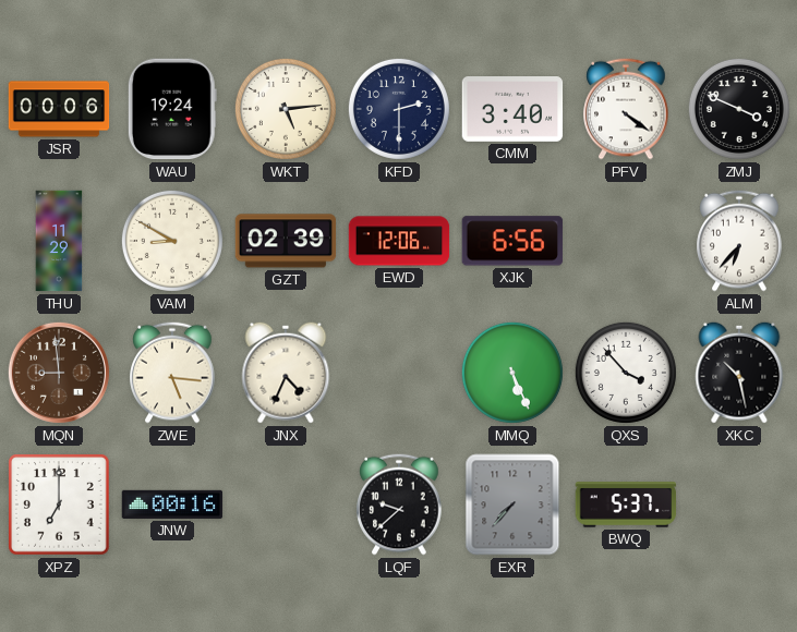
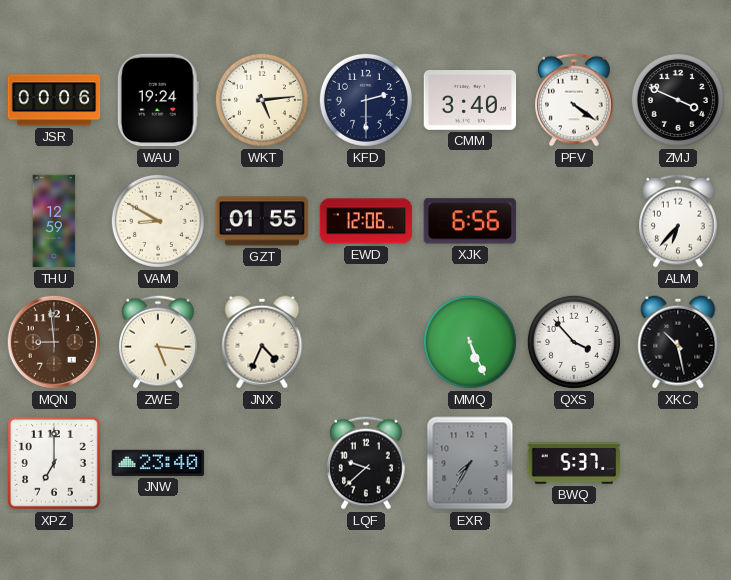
THU: 11:29 -> 12:59
GZT: 02:39 -> 01:55
JNW: 00:16 -> 23:40
EXR: 7:37 -> 7:35
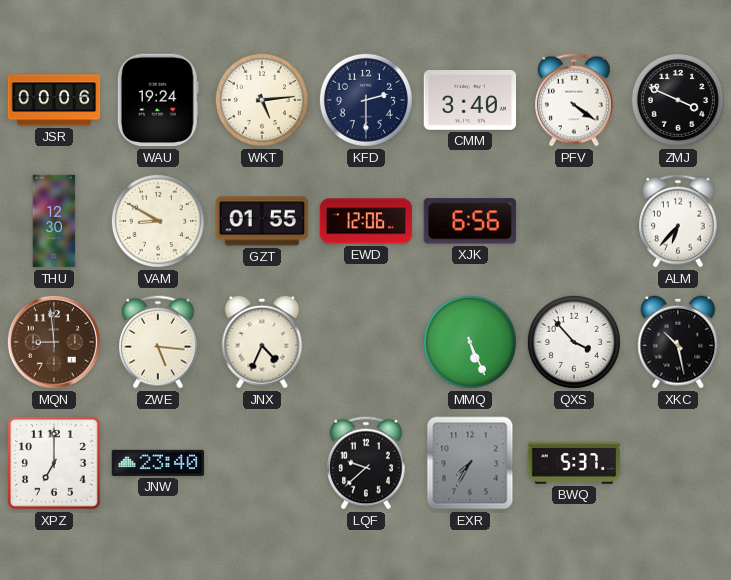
THU: 12:59 -> 12:30
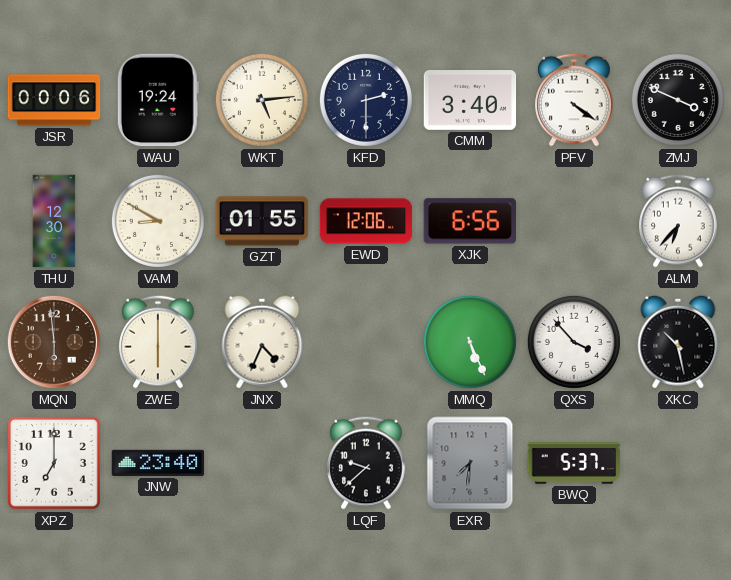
MQN: 8:59 -> 5:59
ZWE: 5:16 -> 6:00
EXR: 7:35 -> 7:31
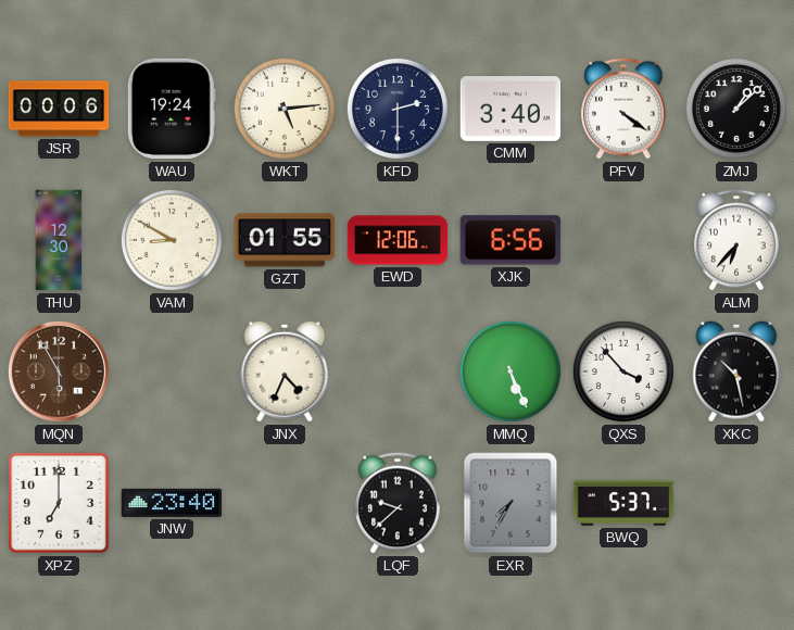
ZMJ: 3:49 -> 1:08
MQN: 5:59 -> 5:55
ZWE: 6:00 -> none
EXR: 7:31 -> 7:35
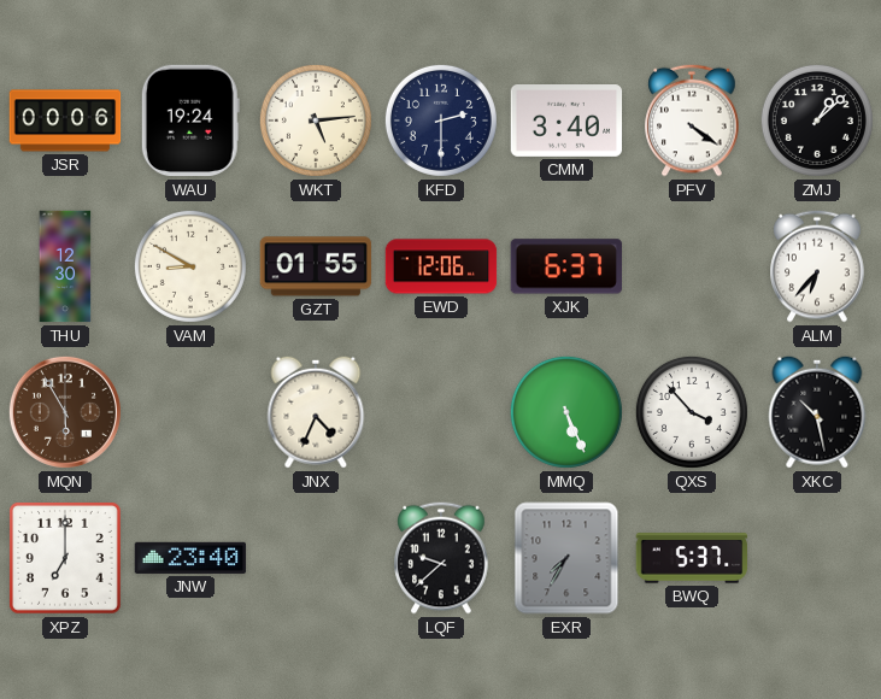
XJK: 6:56 -> 6:37
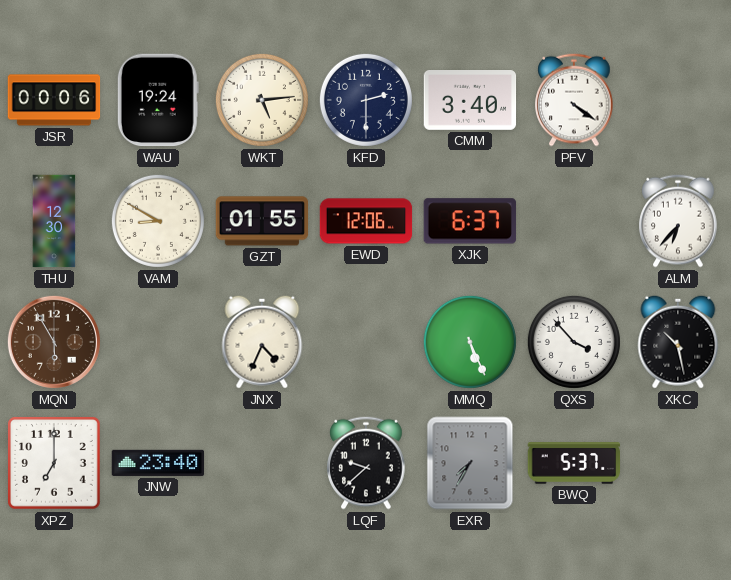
ZMJ: 1:08 -> none
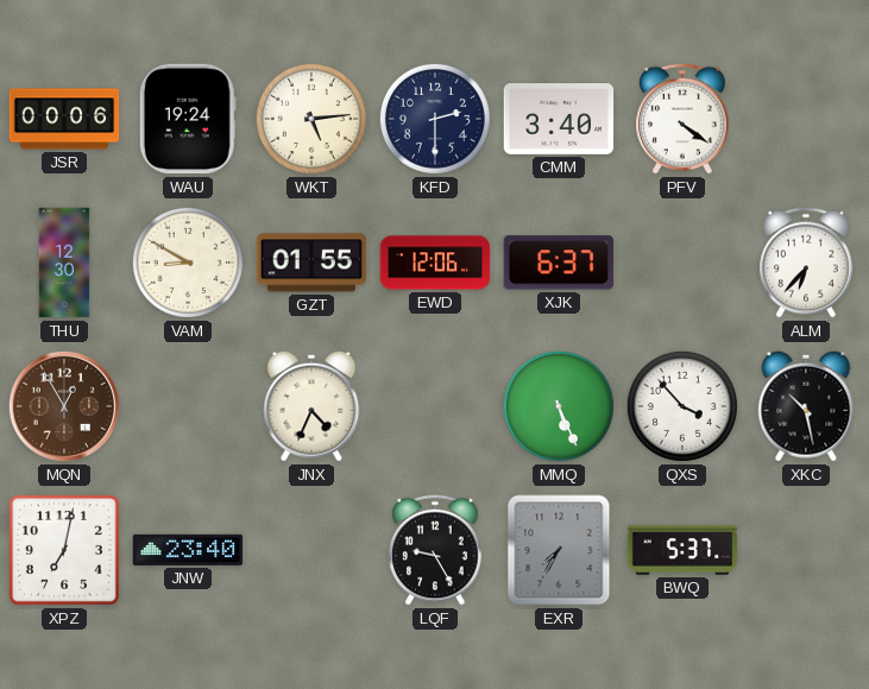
MQN: 5:55 -> 12:55
XPZ: 7:00 -> 7:02
LQF: 9:38 -> 9:25
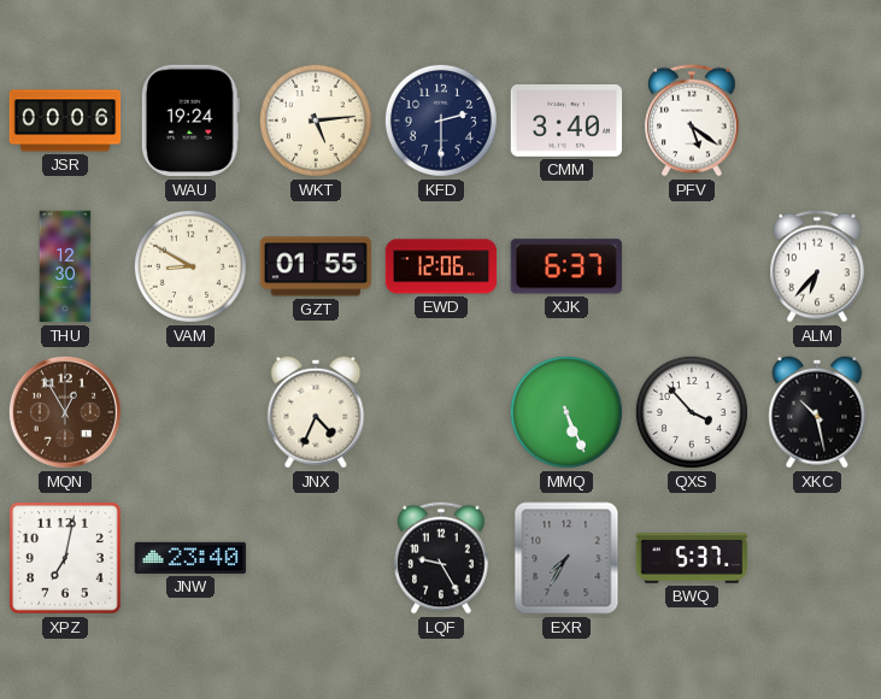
PFV: 4:21 -> 5:21
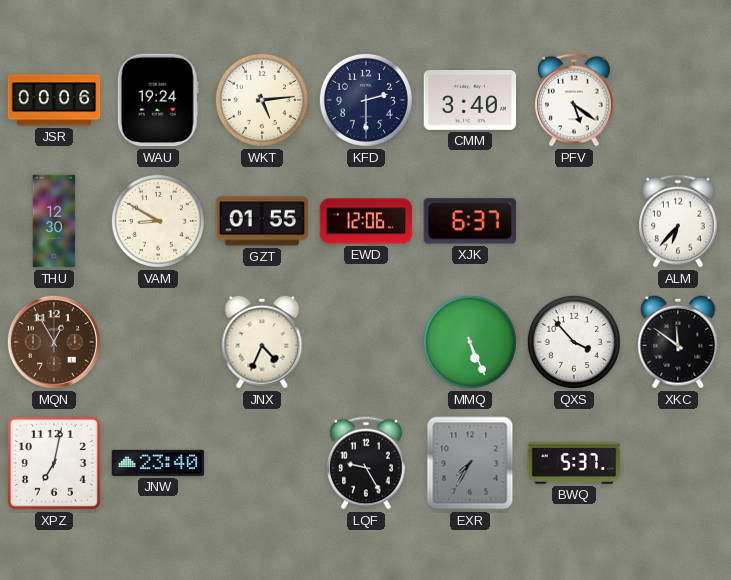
XKC: 10:28 -> 11:51
